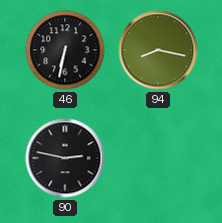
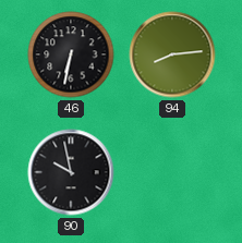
94: 8:17 -> 8:14
90: 2:47 -> 9:58
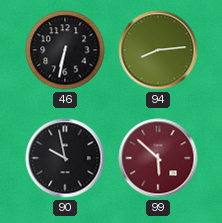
99: none -> 5:52
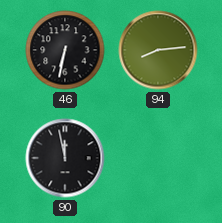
90: 9:58 -> 11:58
99: 5:52 -> none
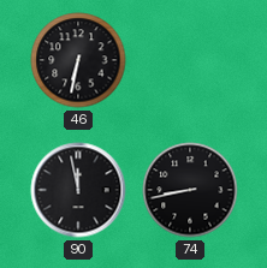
94: 8:14 -> none
74: none -> 8:43
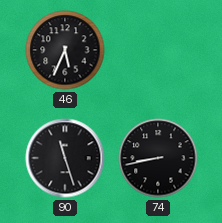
46: 6:32 -> 5:34
90: 11:58 -> 11:27
